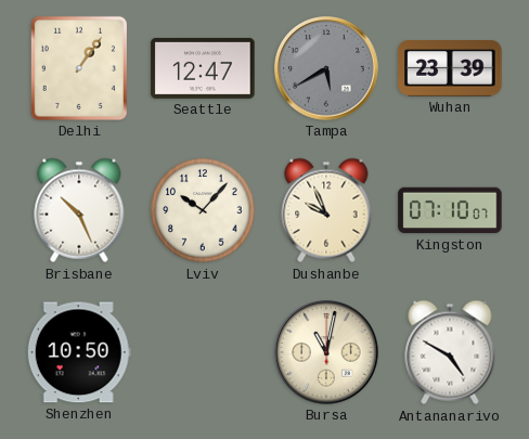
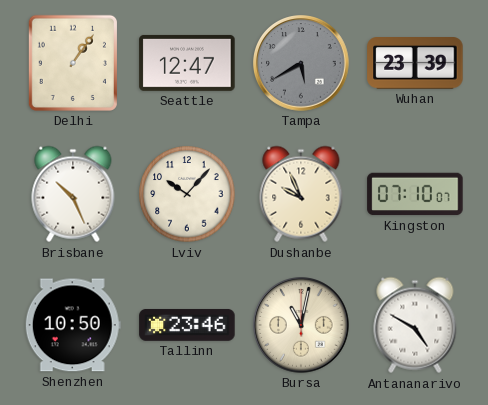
Tallinn: none -> 23:46
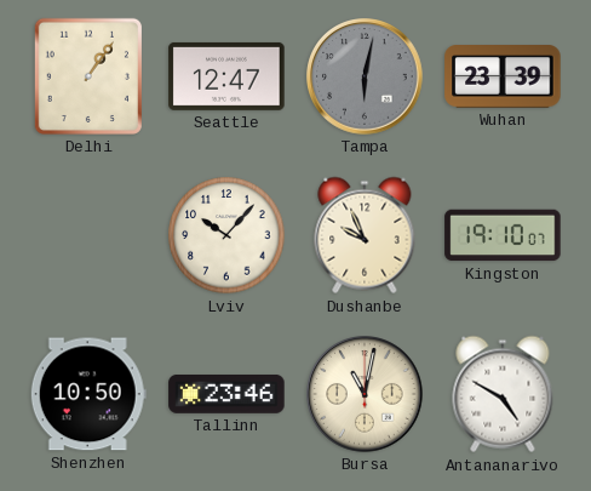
Tampa: 5:40 -> 6:02
Brisbane: 10:26 -> none
Kingston: 07:10 -> 19:10
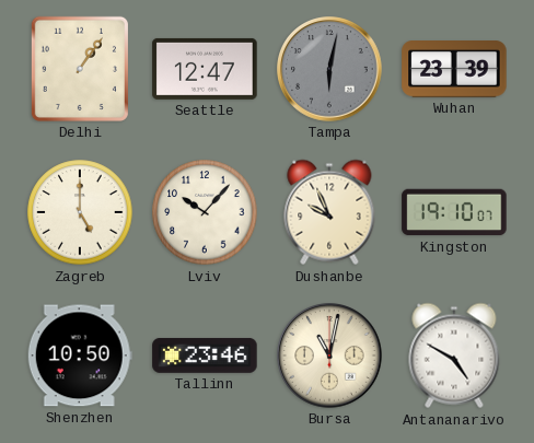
Zagreb: none -> 5:00
